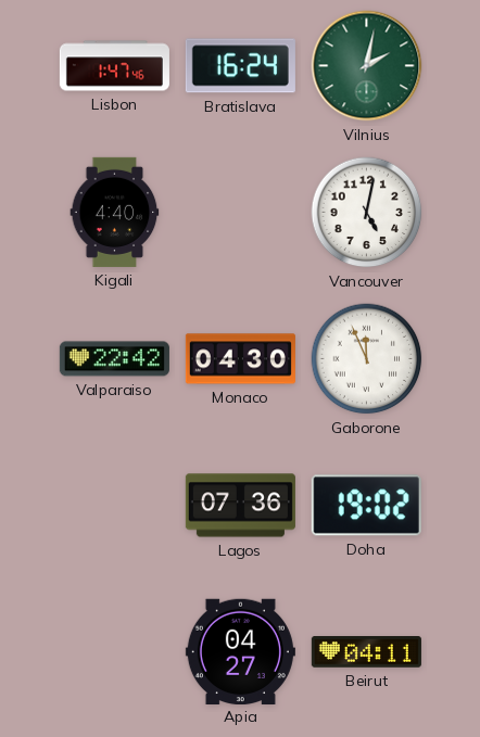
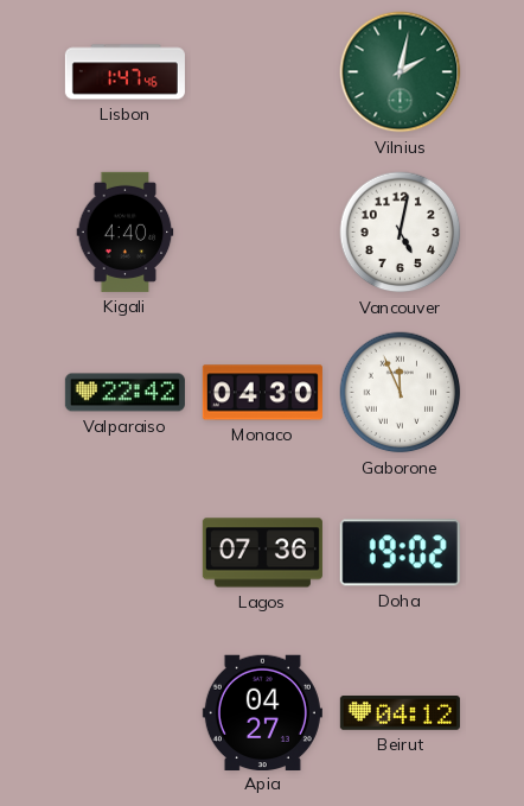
Bratislava: 16:24 -> none
Beirut: 04:11 -> 04:12
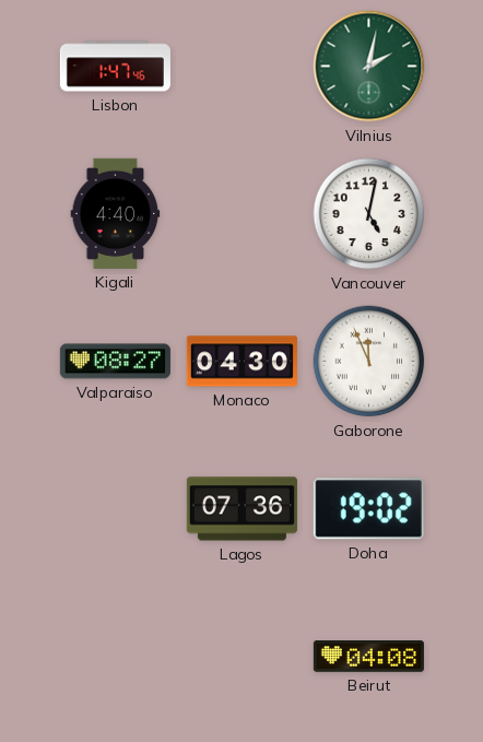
Valparaiso: 22:42 -> 08:27
Apia: 04:27 -> none
Beirut: 04:12 -> 04:08
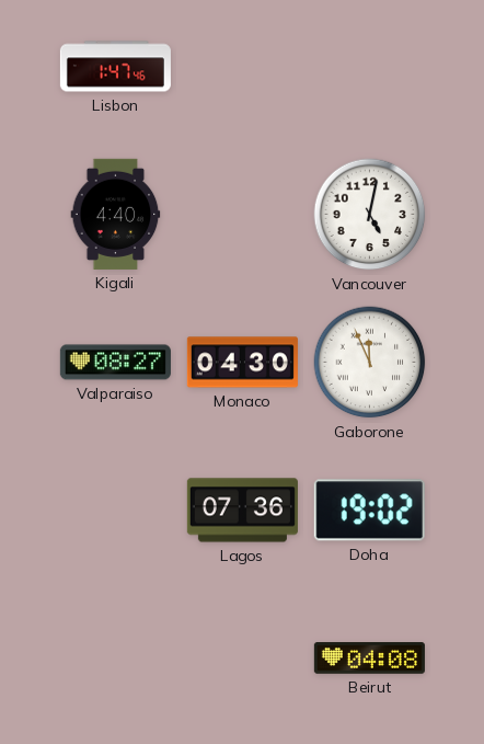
Vilnius: 2:02 -> none
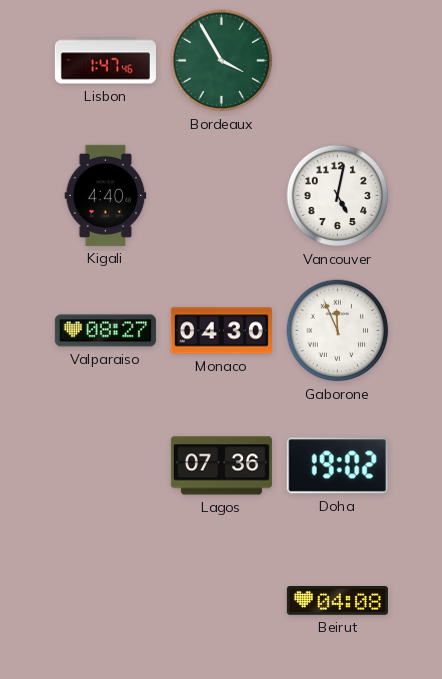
Bordeaux: none -> 3:55
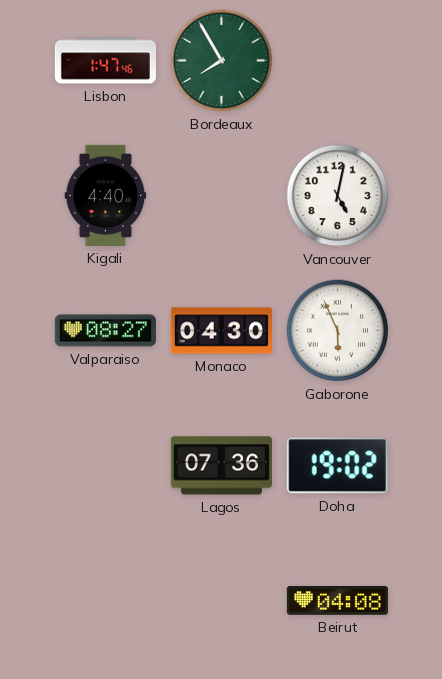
Bordeaux: 3:55 -> 7:55
Gaborone: 11:56 -> 5:56
